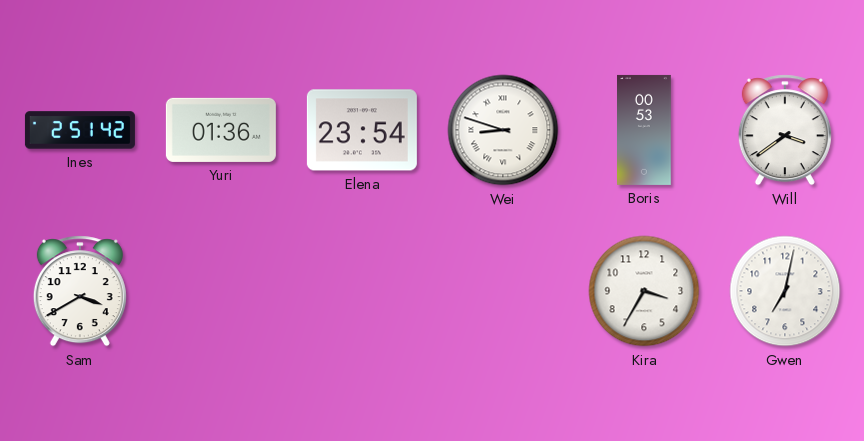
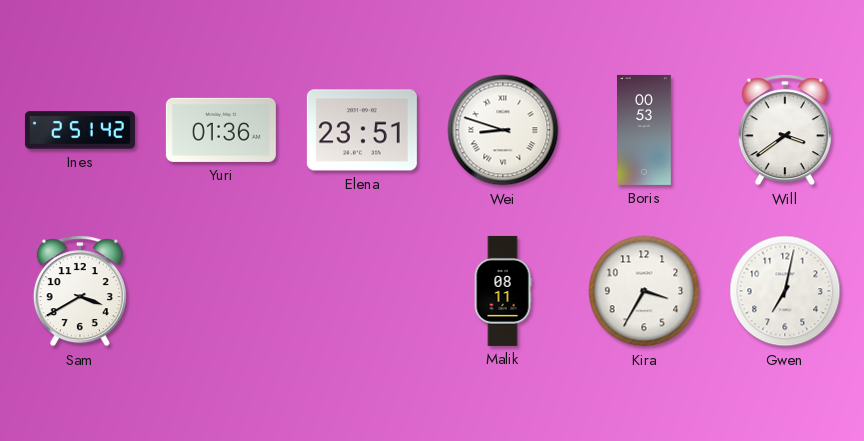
Elena: 23:54 -> 23:51
Malik: none -> 08:11
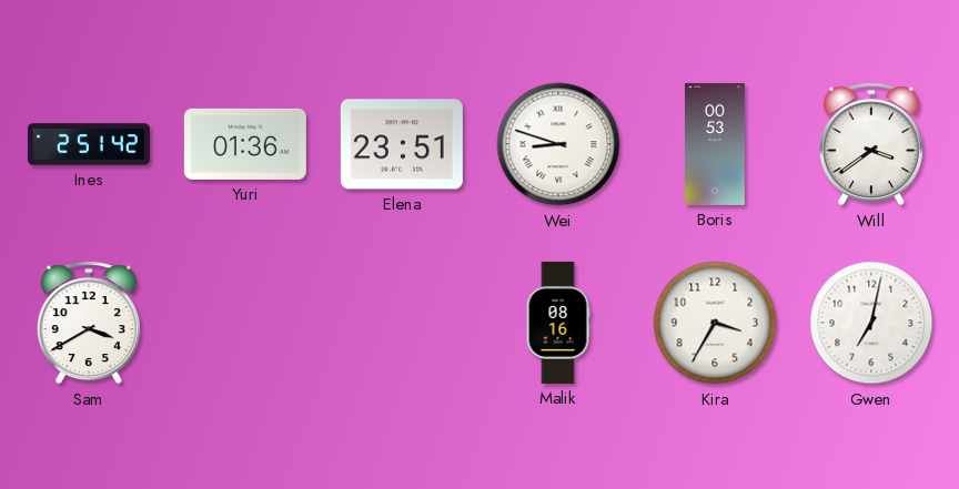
Malik: 08:11 -> 08:16
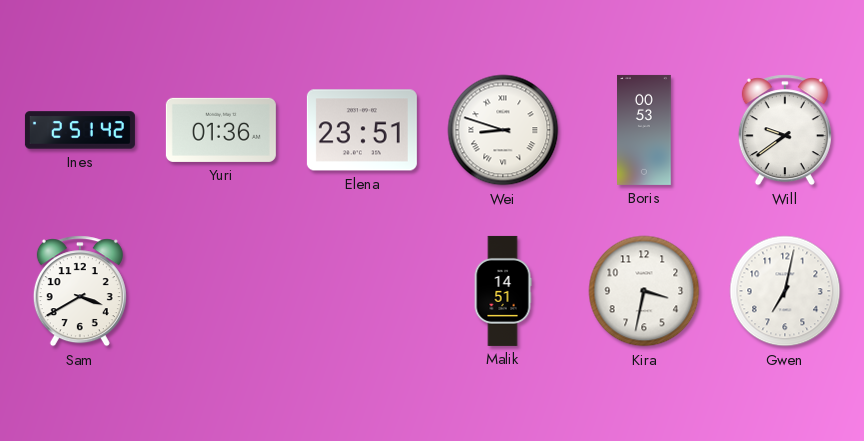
Will: 3:39 -> 9:39
Malik: 08:16 -> 14:51
Kira: 3:35 -> 3:32
